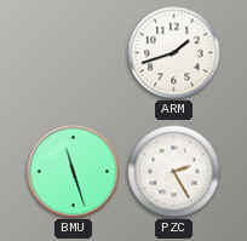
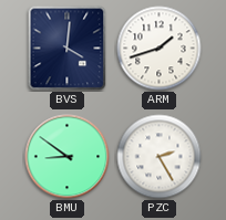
BVS: none -> 4:01
BMU: 11:27 -> 8:51
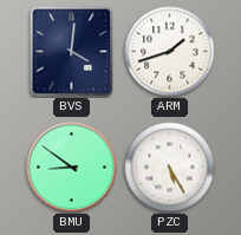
PZC: 2:25 -> 5:25
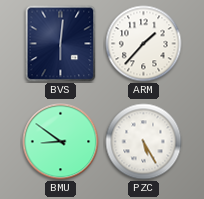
BVS: 4:01 -> 6:01
ARM: 1:42 -> 1:37
